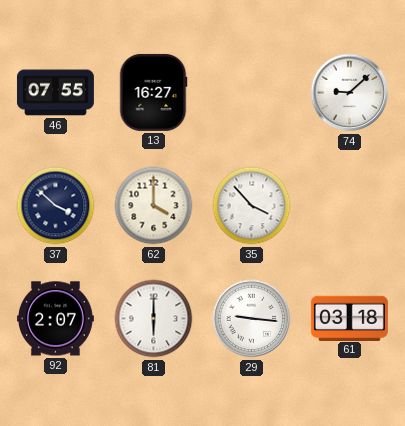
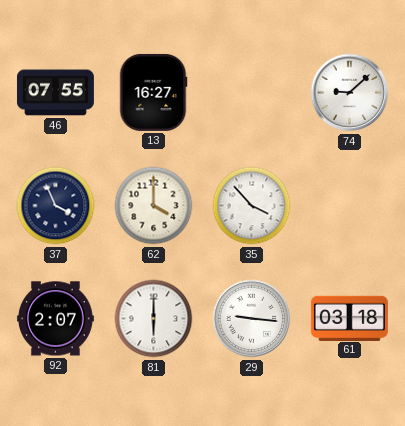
37: 3:52 -> 3:56
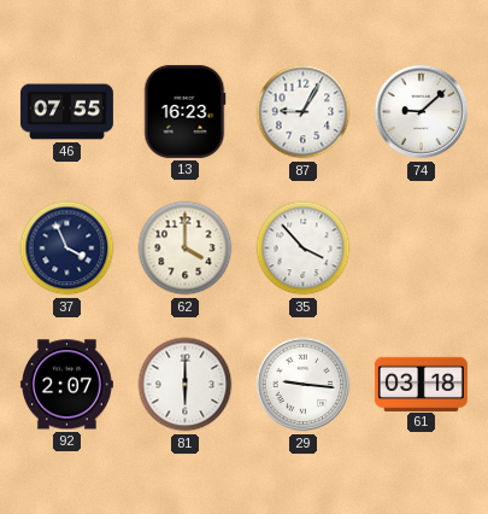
13: 16:27 -> 16:23
87: none -> 9:05
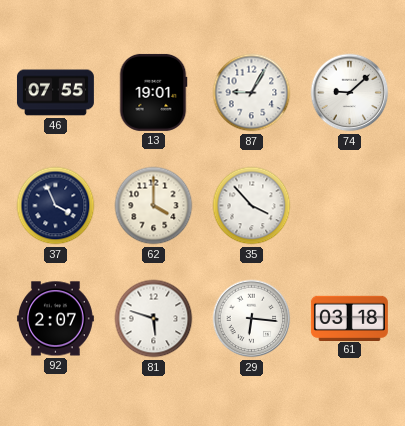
13: 16:23 -> 19:01
81: 6:00 -> 5:48
29: 9:16 -> 6:16
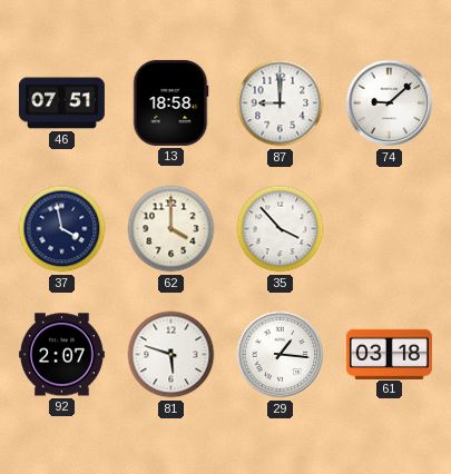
46: 07:55 -> 07:51
13: 19:01 -> 18:58
87: 9:05 -> 9:00
37: 3:56 -> 3:58
29: 6:16 -> 1:16
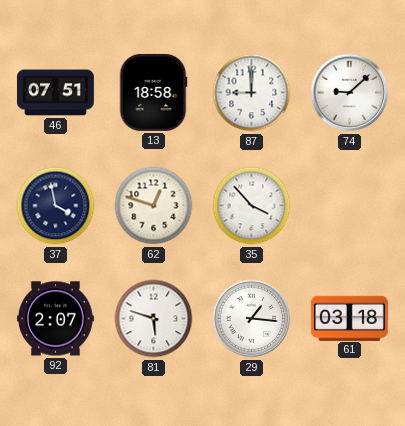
62: 4:00 -> 12:48
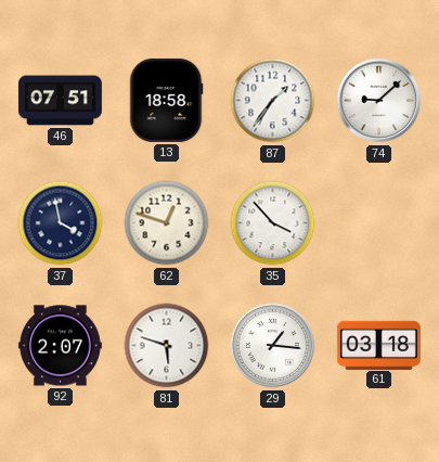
87: 9:00 -> 1:36
